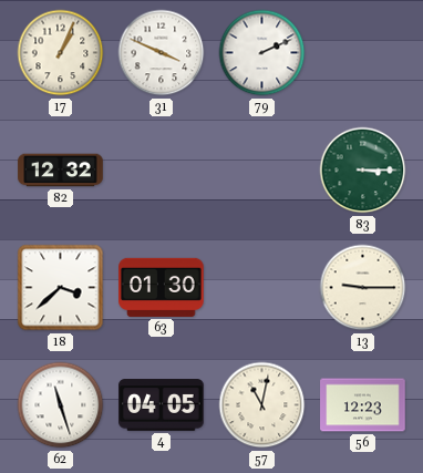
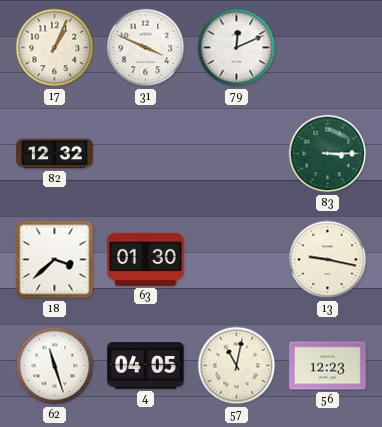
79: 2:11 -> 12:11
13: 9:15 -> 9:17
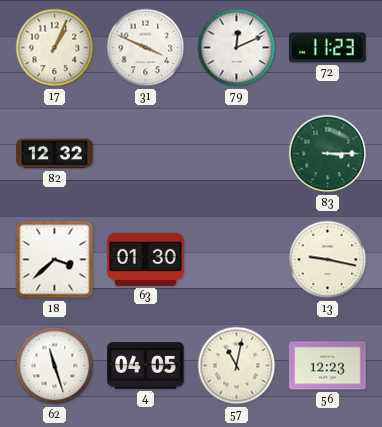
72: none -> 11:23
